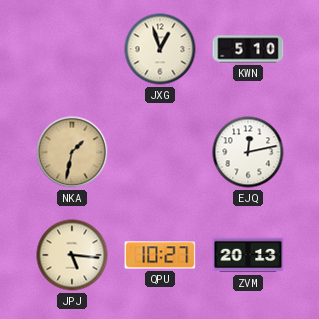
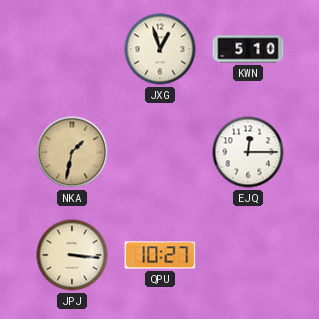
EJQ: 12:13 -> 12:15
JPJ: 5:16 -> 3:16
ZVM: 20:13 -> none
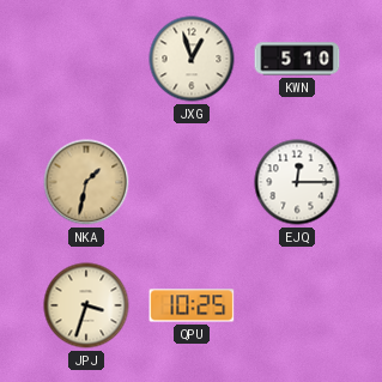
JPJ: 3:16 -> 3:33
QPU: 10:27 -> 10:25
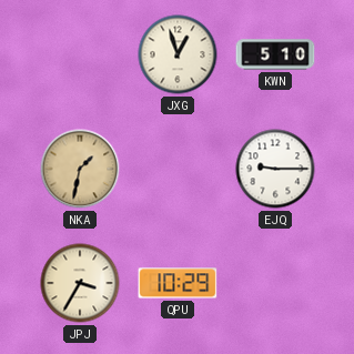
EJQ: 12:15 -> 9:15
JPJ: 3:33 -> 3:35
QPU: 10:25 -> 10:29
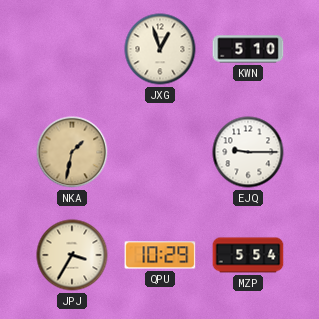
MZP: none -> 5:54
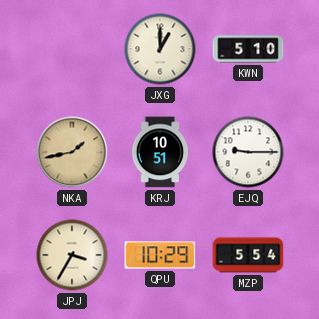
JXG: 12:57 -> 1:00
NKA: 1:32 -> 1:43
KRJ: none -> 10:51
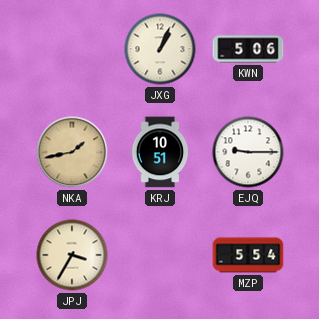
JXG: 1:00 -> 1:04
KWN: 5:10 -> 5:06
QPU: 10:29 -> none
